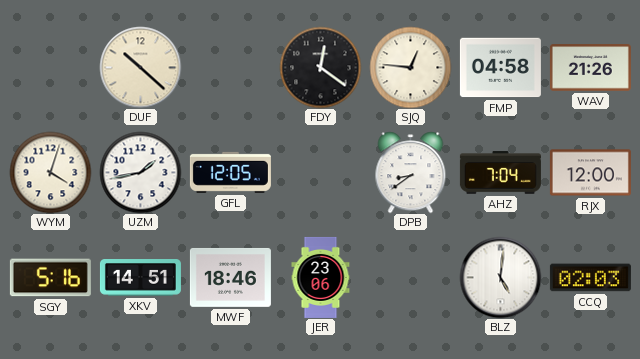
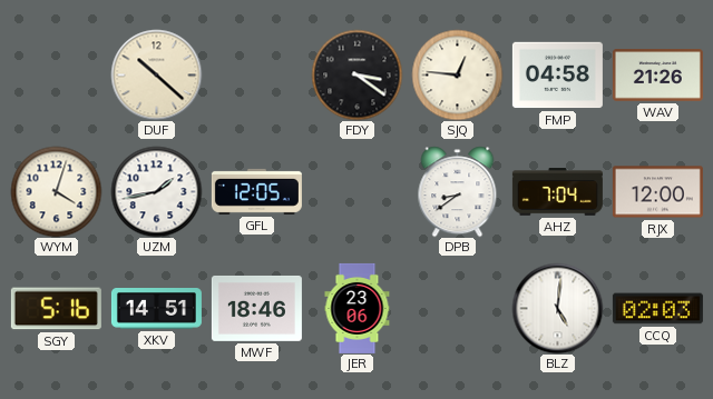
FDY: 12:21 -> 3:21
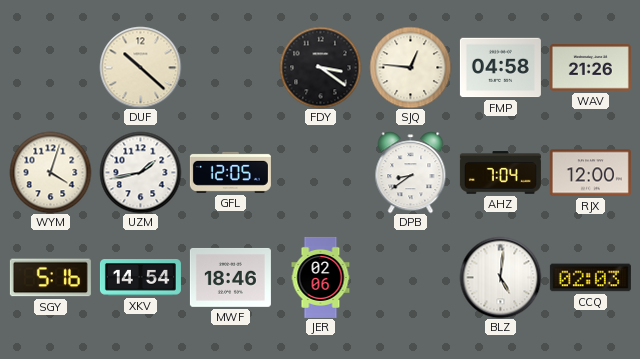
XKV: 14:51 -> 14:54
JER: 23:06 -> 02:06
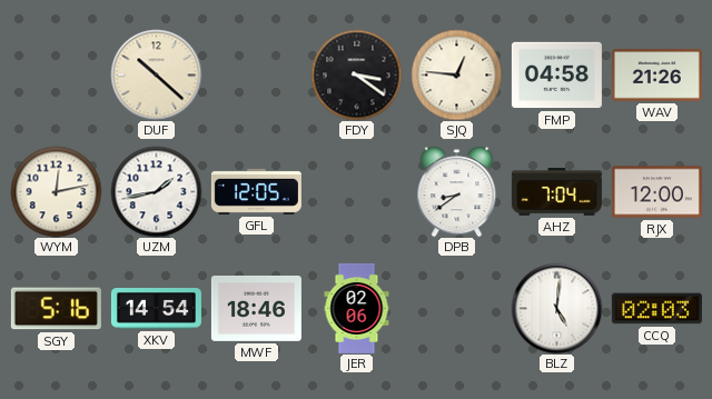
WYM: 4:03 -> 12:13
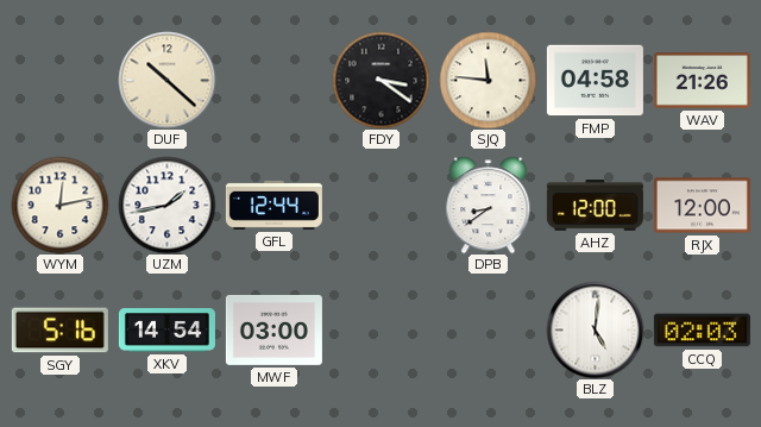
SJQ: 12:46 -> 11:46
GFL: 12:05 -> 12:44
AHZ: 7:04 -> 12:00
MWF: 18:46 -> 03:00
JER: 02:06 -> none
